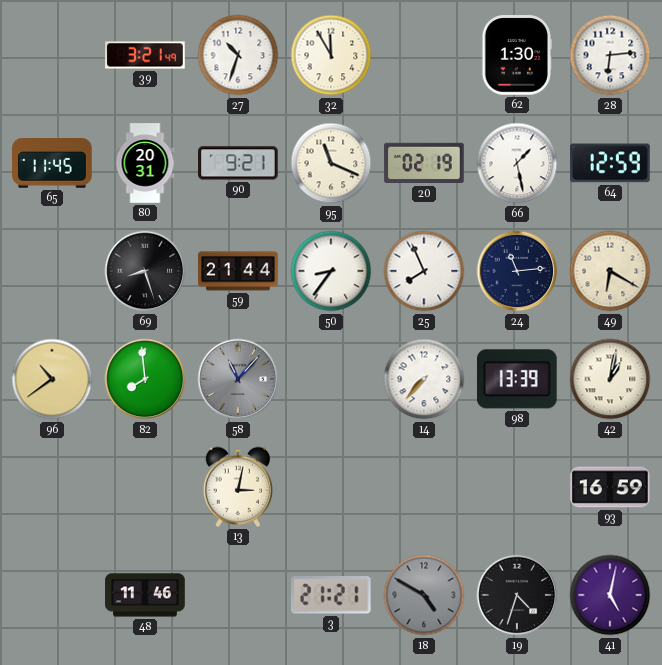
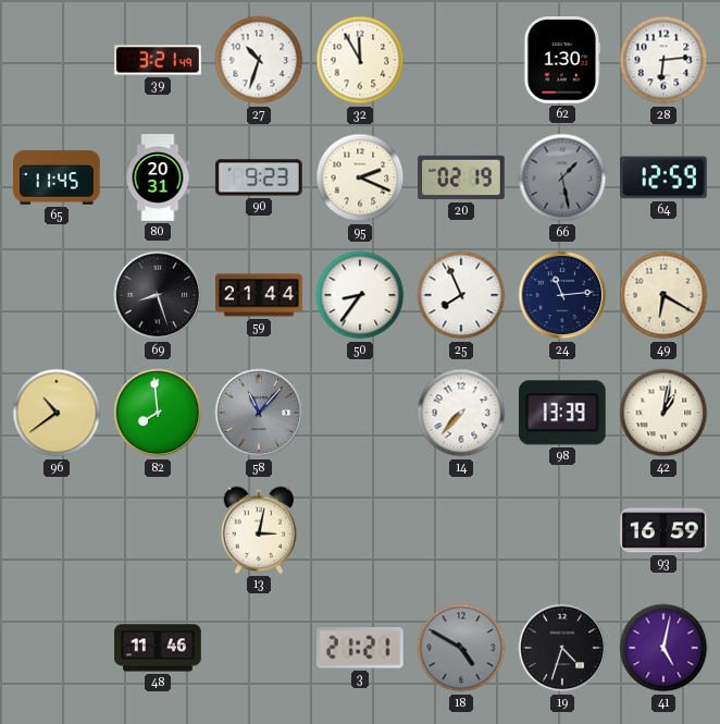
90: 9:21 -> 9:23
95: 11:19 -> 2:19
66 dial: white -> grey
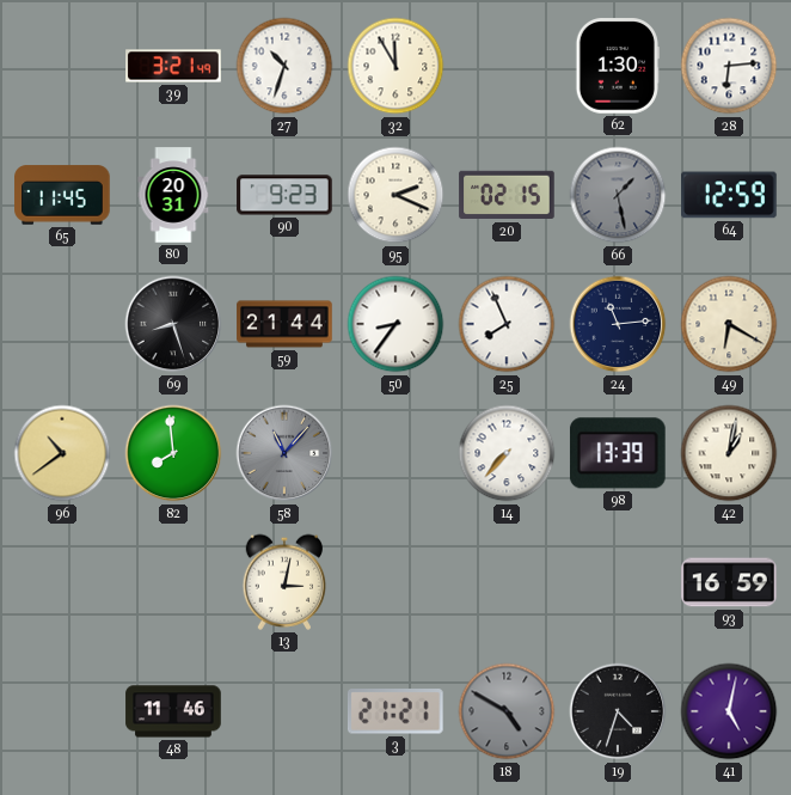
20: 02:19 -> 02:15
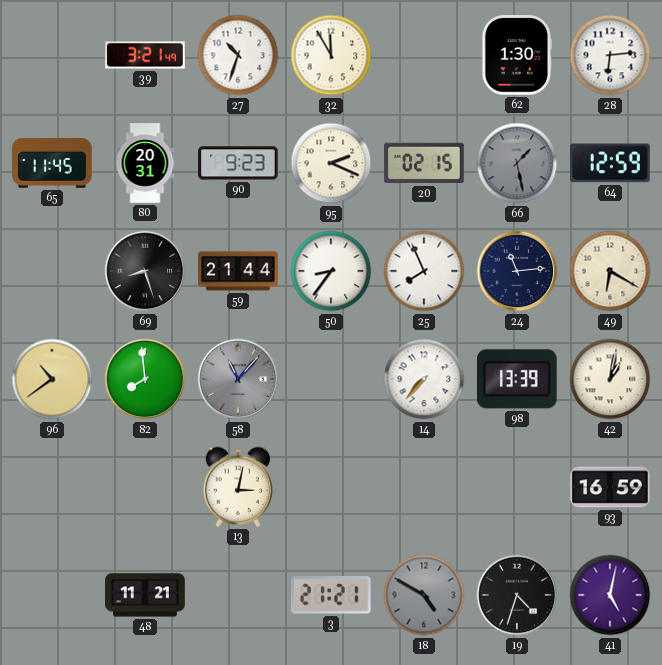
48: 11:46 -> 11:21
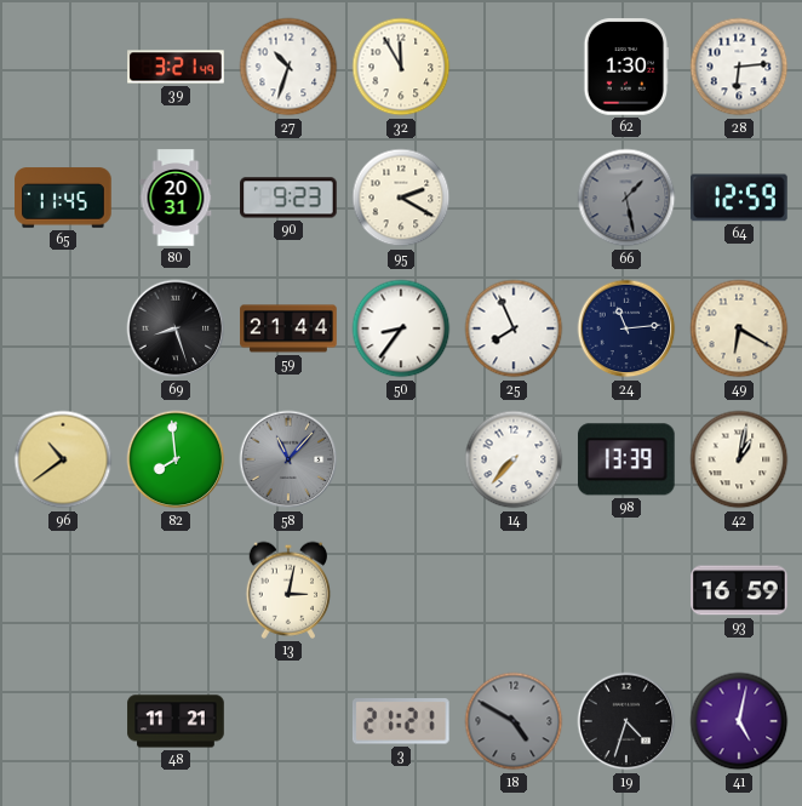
95: 2:19 -> 2:20
20: 02:15 -> none
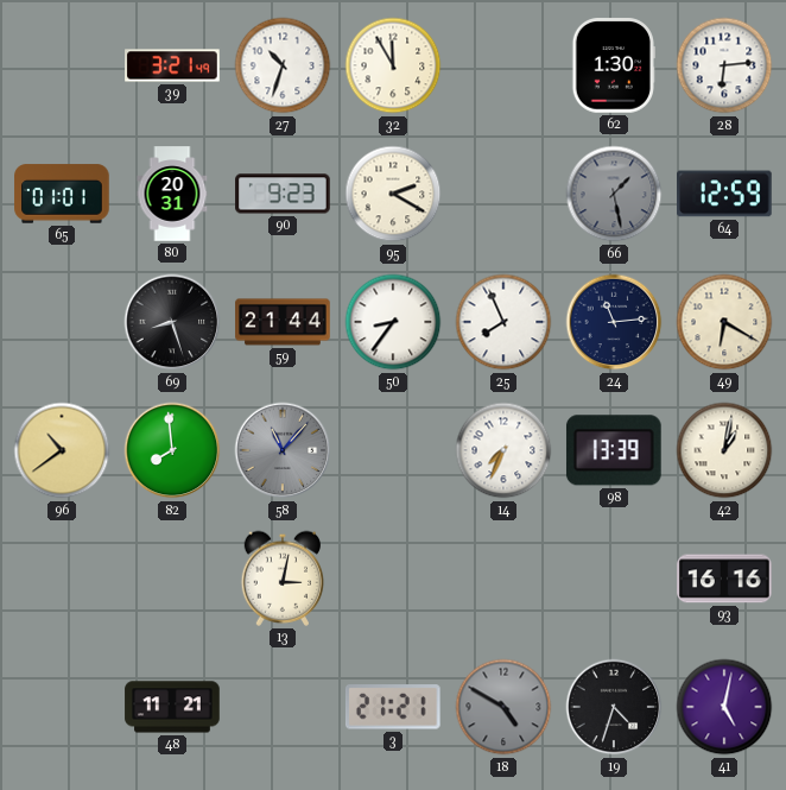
65: 11:45 -> 01:01
14: 7:37 -> 7:34
93: 16:59 -> 16:16
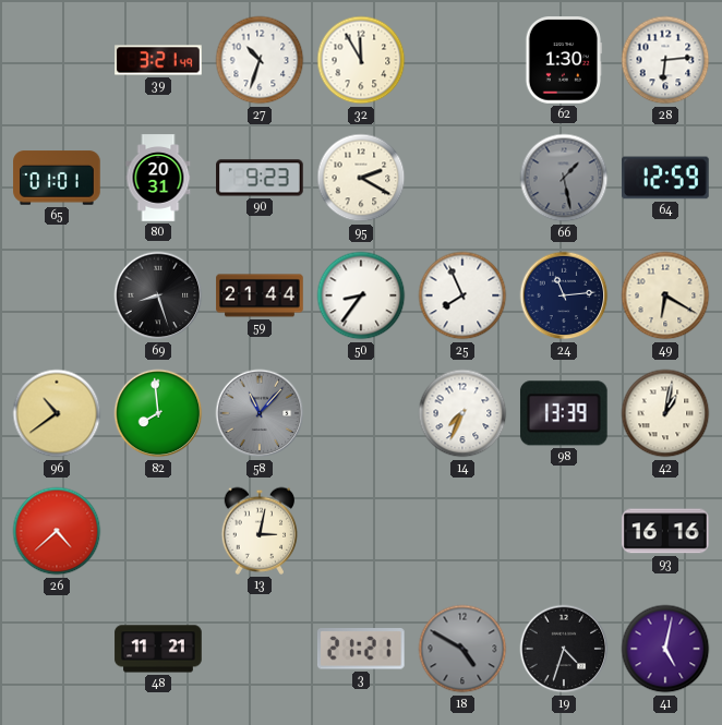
26: none -> 4:38
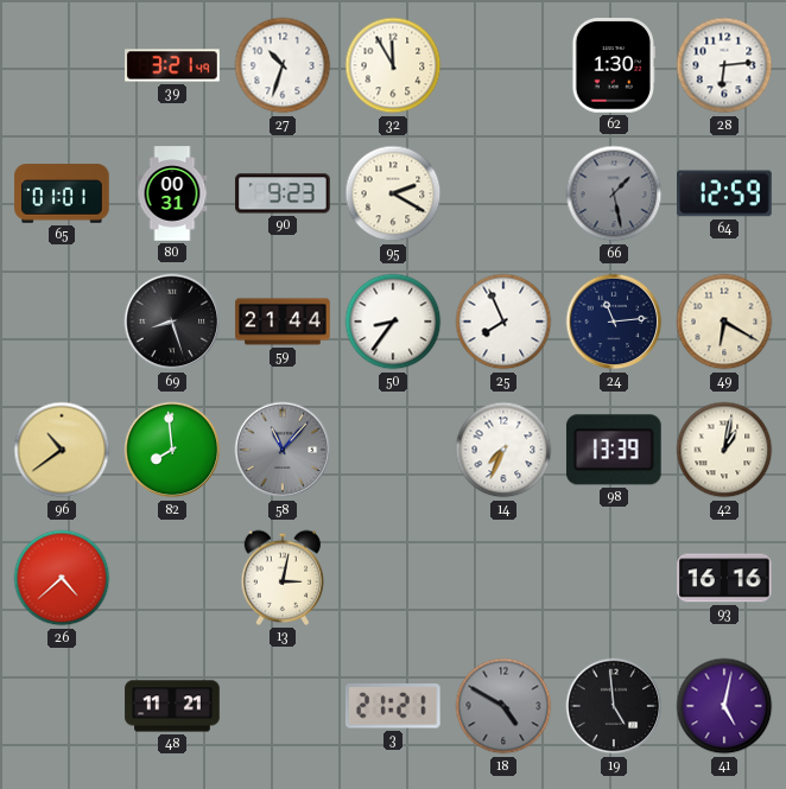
80: 20:31 -> 00:31
19: 4:33 -> 4:59
